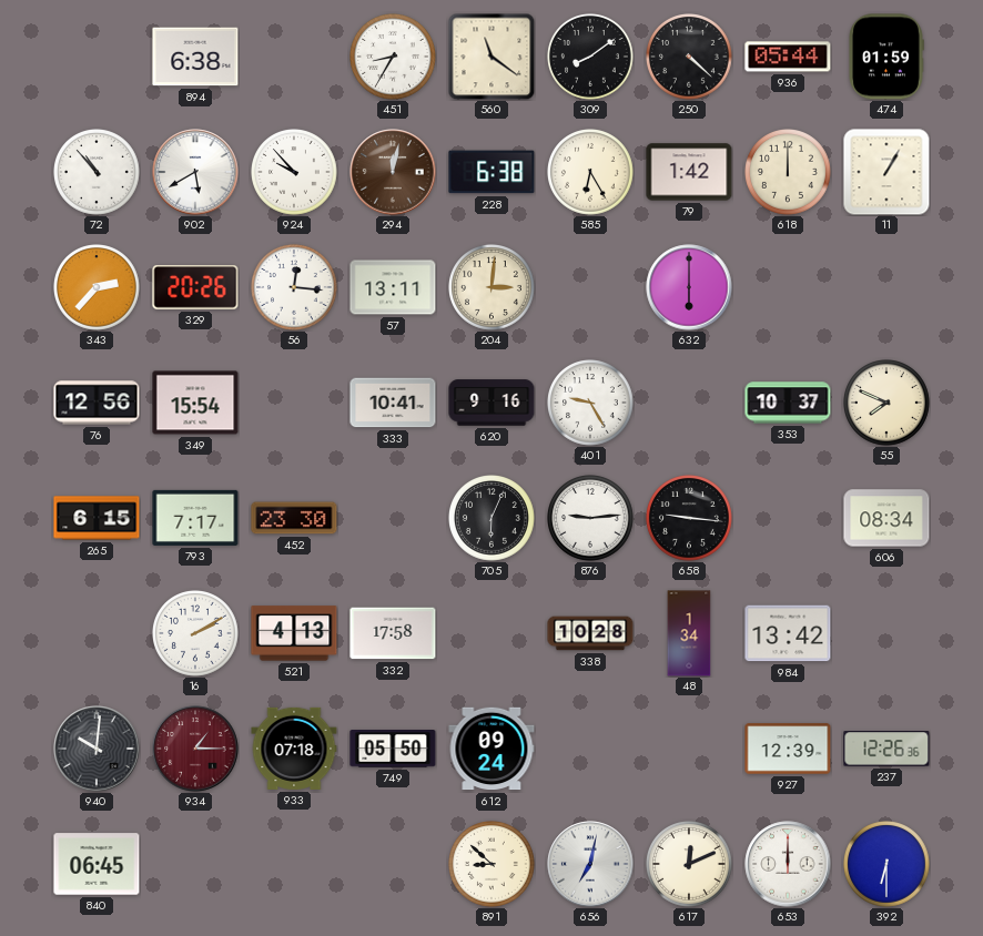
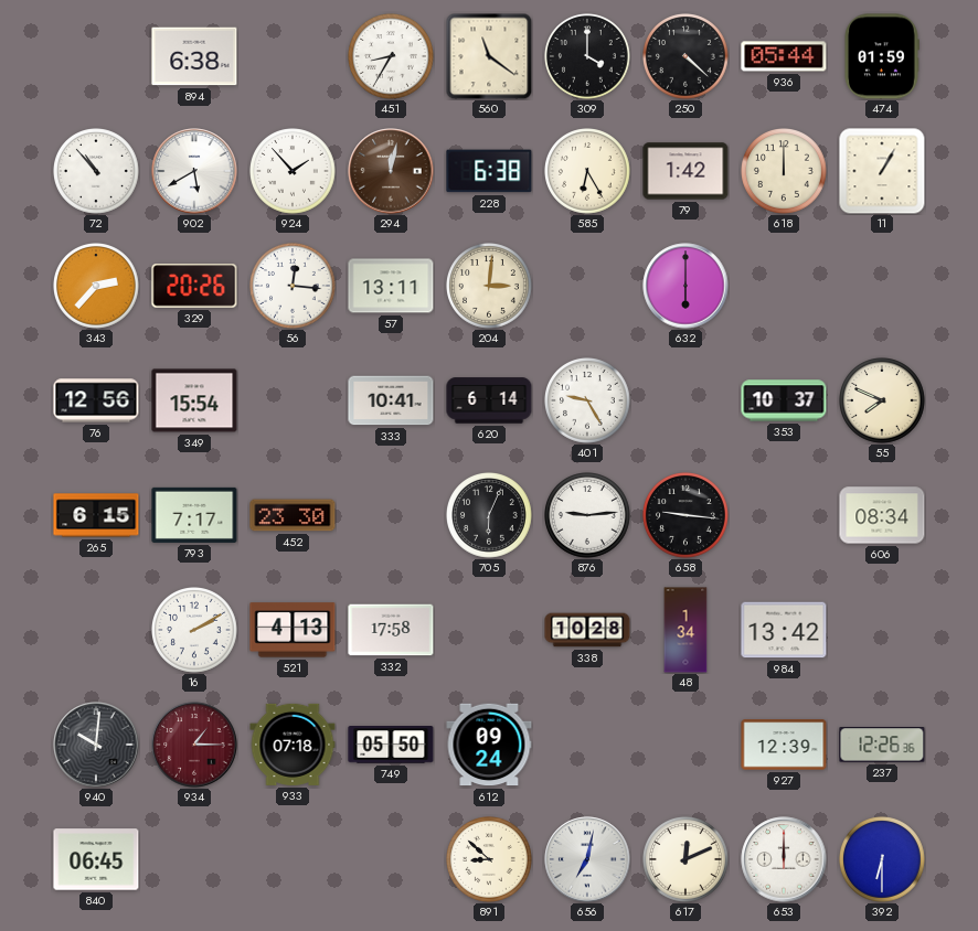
309: 8:09 -> 4:00
924: 9:53 -> 1:53
620: 9:16 -> 6:14
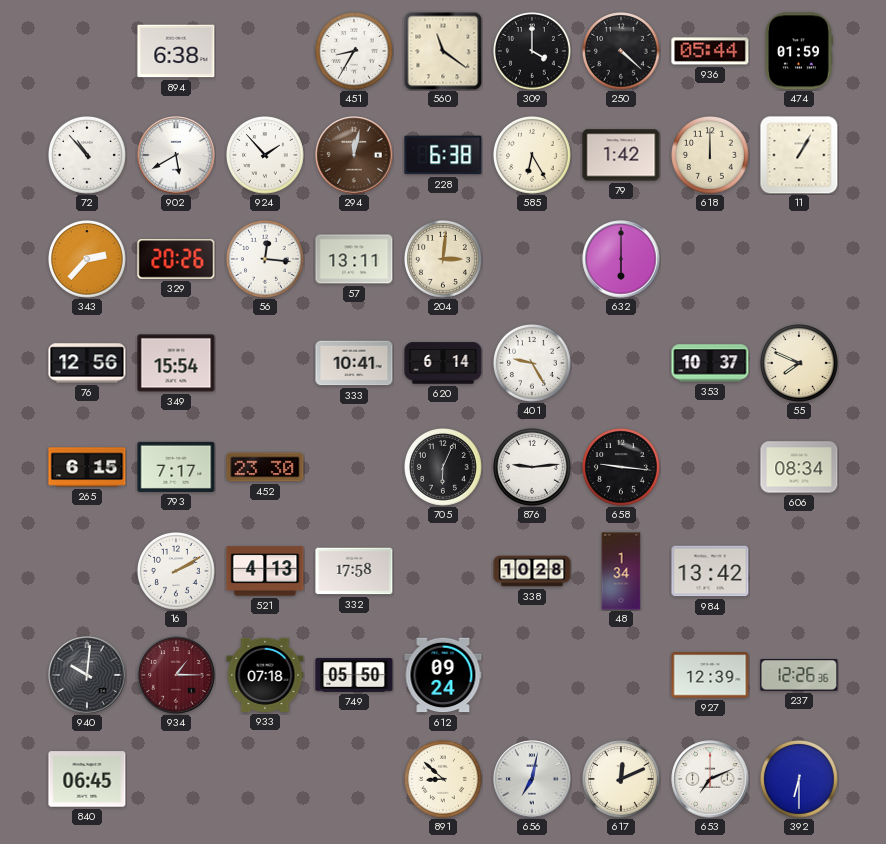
653: 12:00 -> 7:11
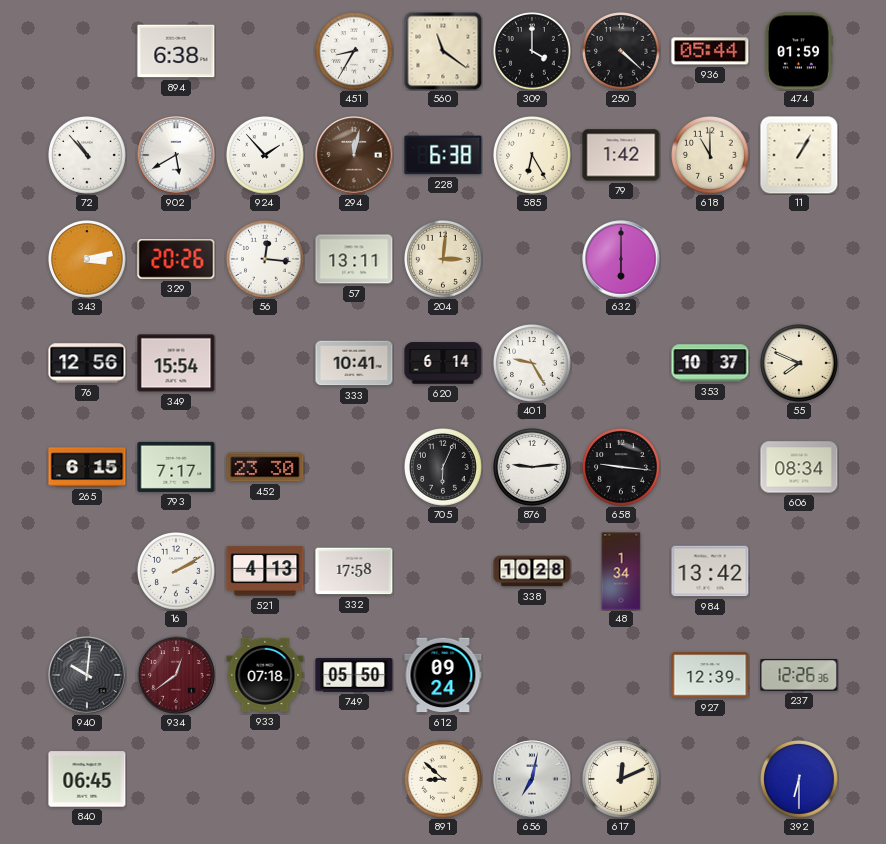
618: 12:00 -> 11:00
343: 2:37 -> 3:13
934: 1:15 -> 12:39
653: 7:11 -> none
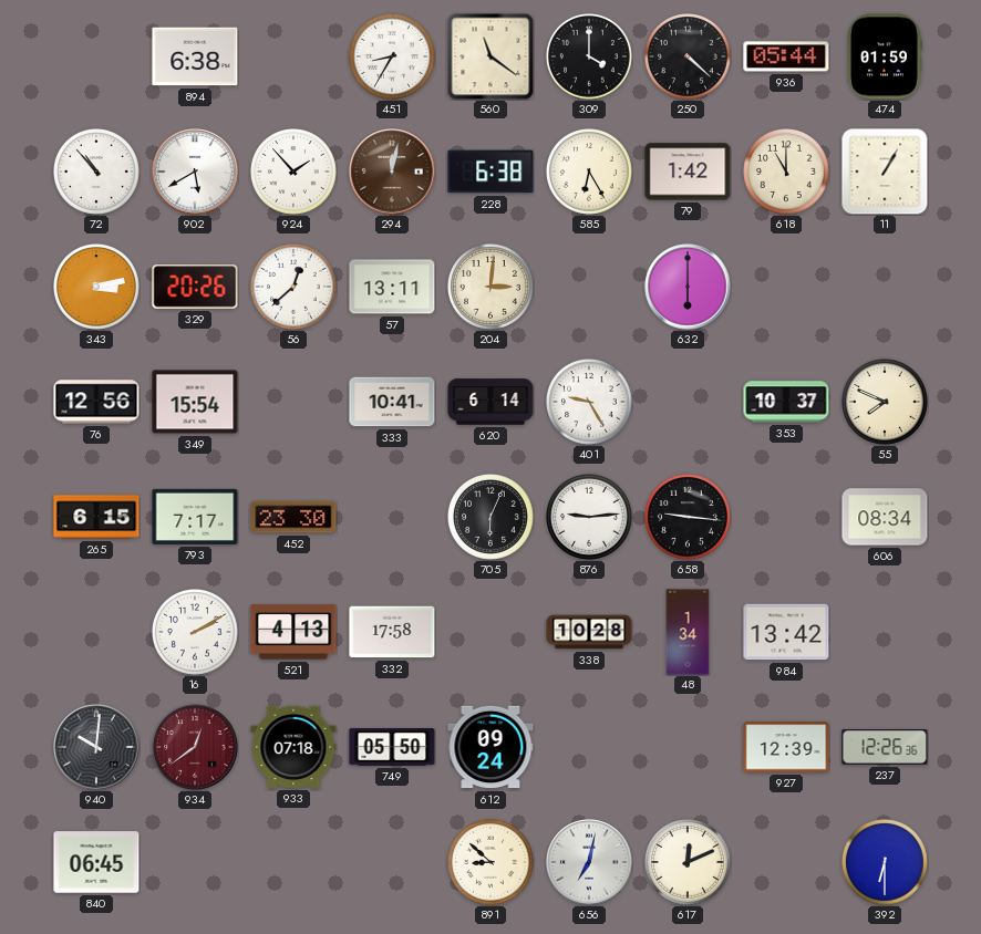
56: 12:16 -> 12:38
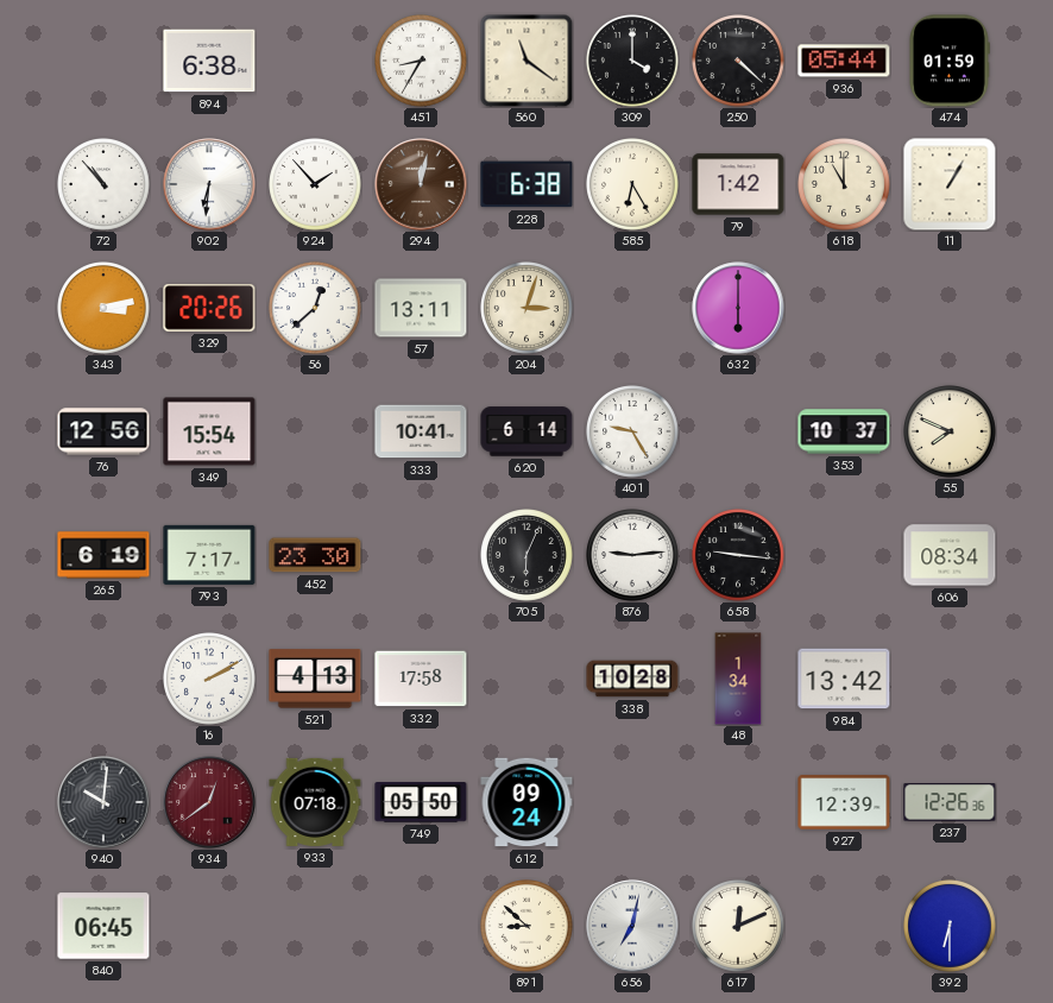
902: 5:40 -> 6:31
204: 3:01 -> 3:03
265: 6:15 -> 6:19
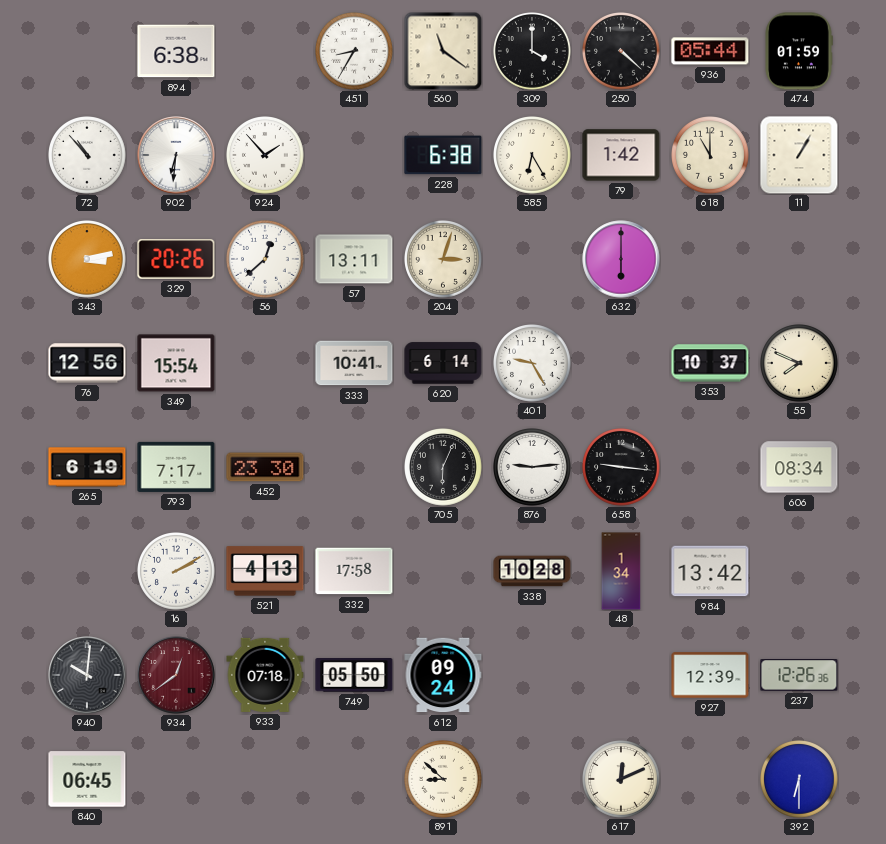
294: 12:02 -> none
656: 7:02 -> none
